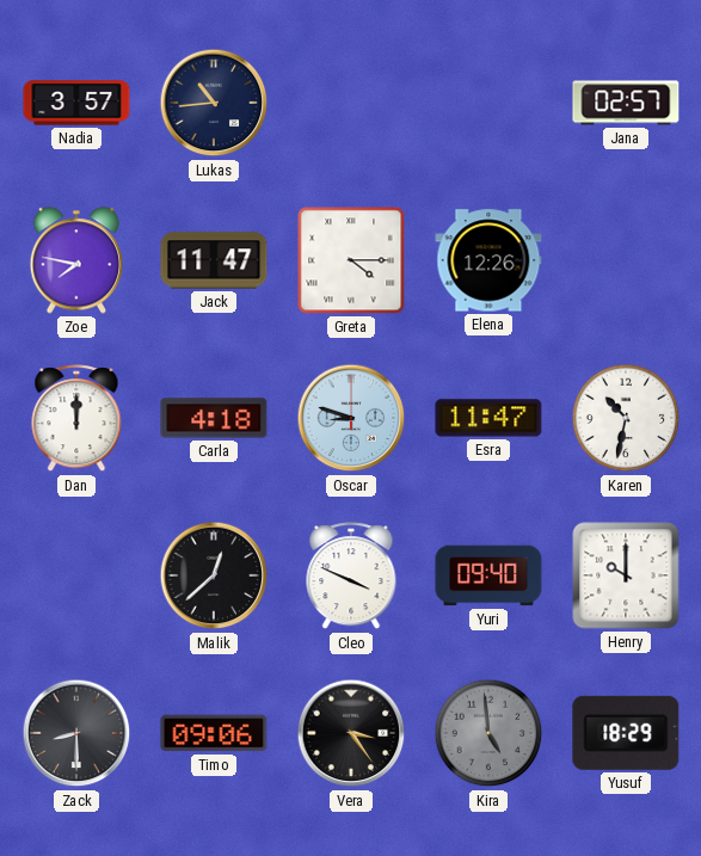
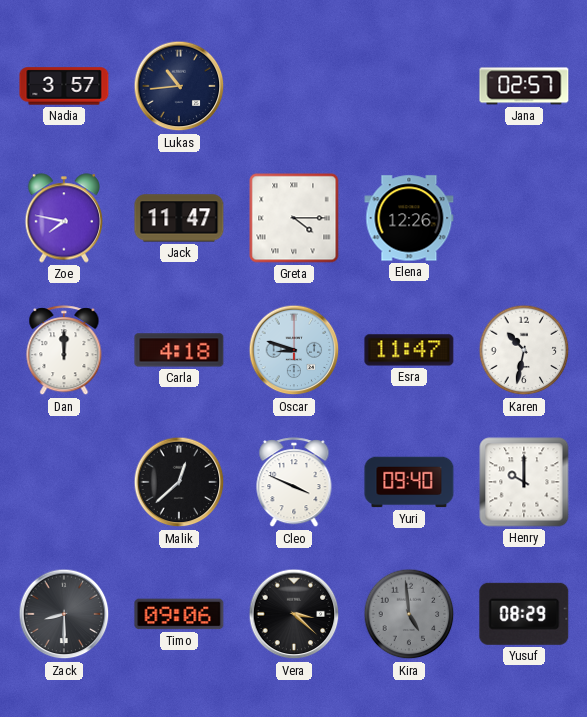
Vera: 3:24 -> 3:22
Yusuf: 18:29 -> 08:29
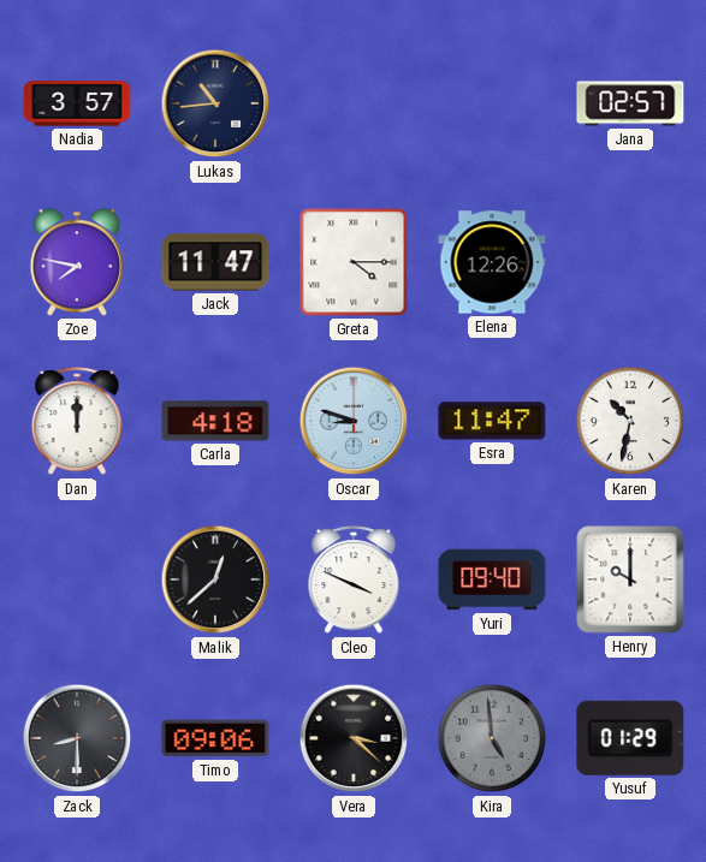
Yusuf: 08:29 -> 01:29
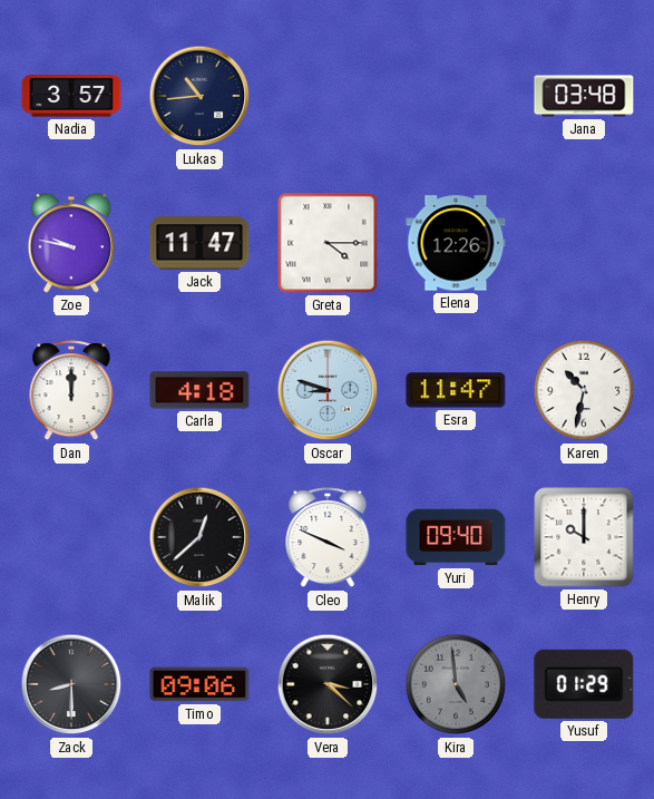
Jana: 02:57 -> 03:48
Zoe: 7:47 -> 9:47
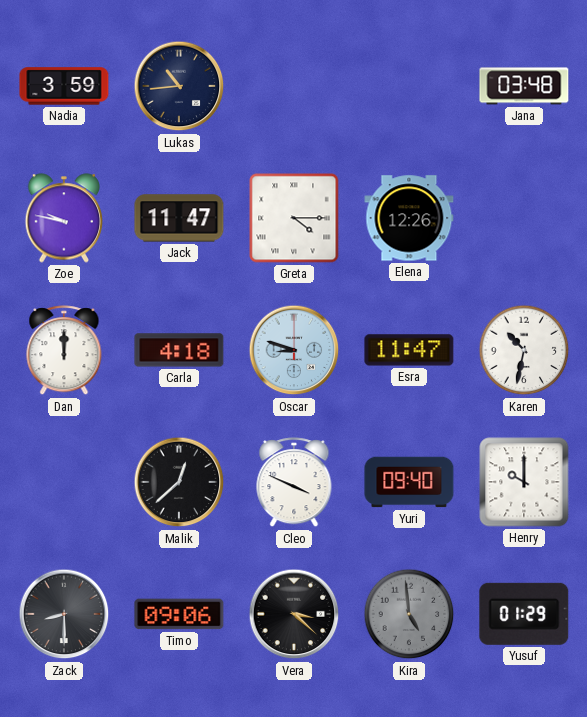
Nadia: 3:57 -> 3:59
